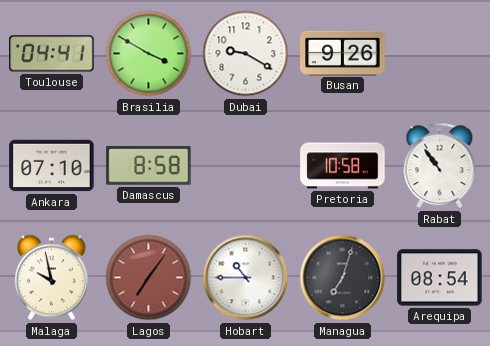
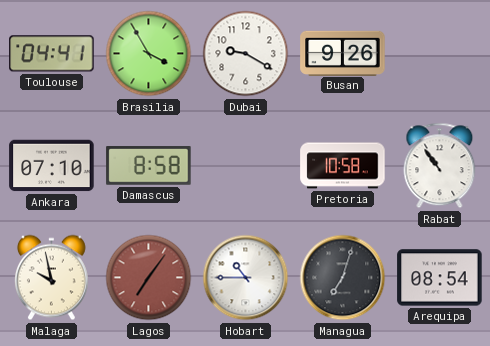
Brasilia: 3:50 -> 3:55
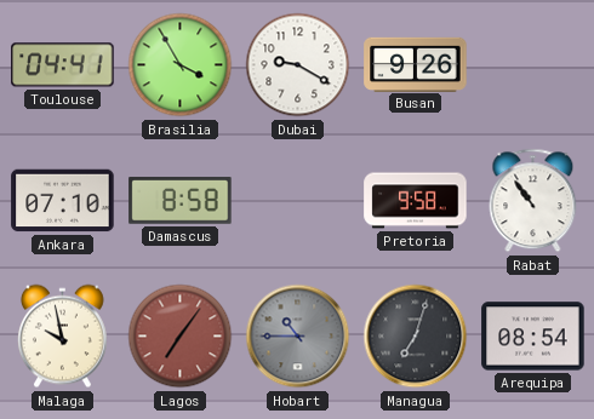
Pretoria: 10:58 -> 9:58
Hobart dial: white -> grey
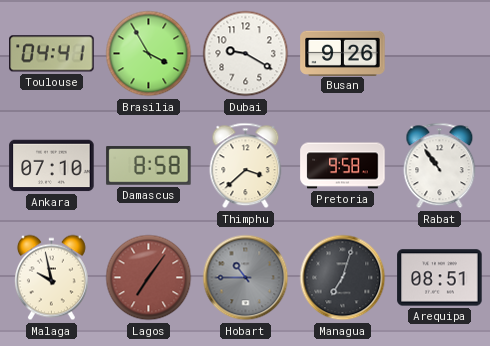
Thimphu: none -> 3:38
Arequipa: 08:54 -> 08:51
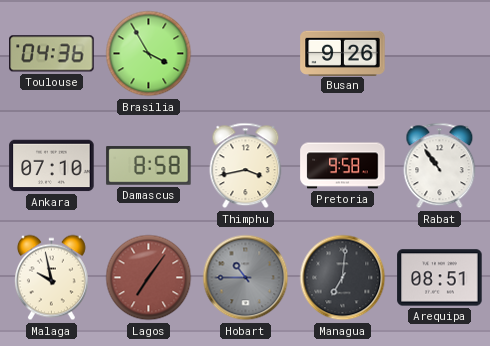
Toulouse: 04:41 -> 04:36
Dubai: 9:20 -> none
Thimphu: 3:38 -> 3:43
Managua: 7:03 -> 7:01
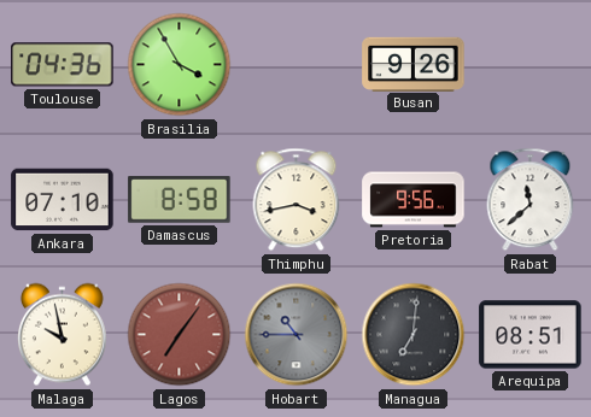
Pretoria: 9:58 -> 9:56
Rabat: 10:54 -> 11:38
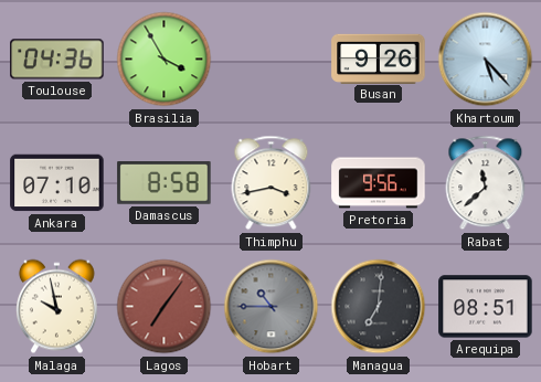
Khartoum: none -> 5:23
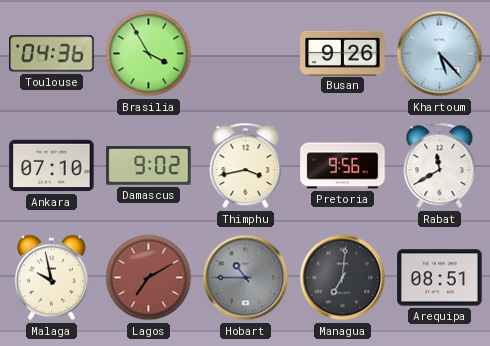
Damascus: 8:58 -> 9:02
Rabat: 11:38 -> 11:40
Lagos: 7:06 -> 7:10
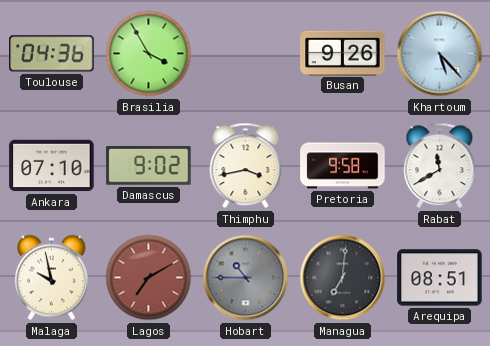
Pretoria: 9:56 -> 9:58
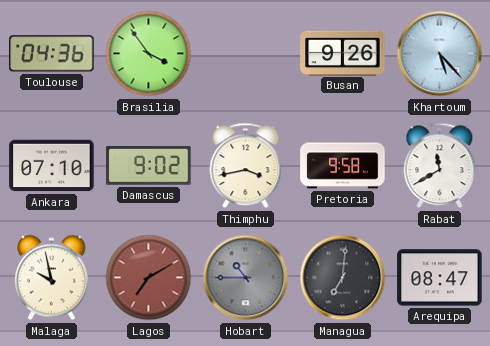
Brasilia: 3:55 -> 3:54
Arequipa: 08:51 -> 08:47
